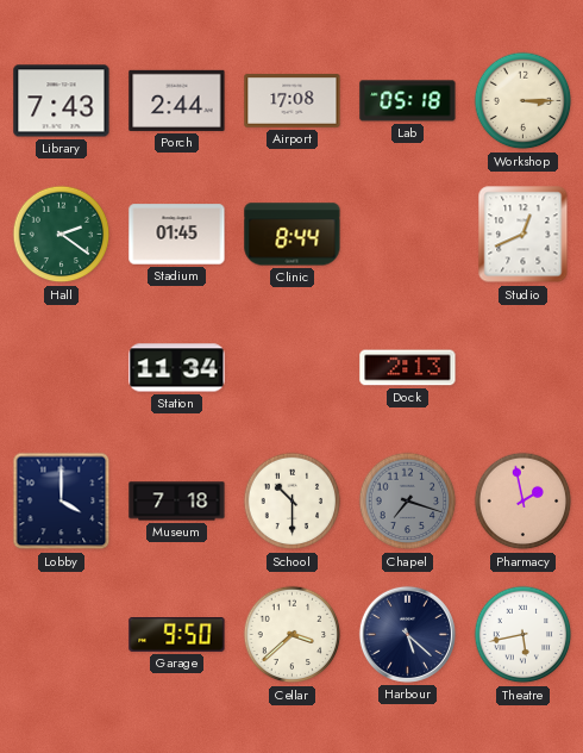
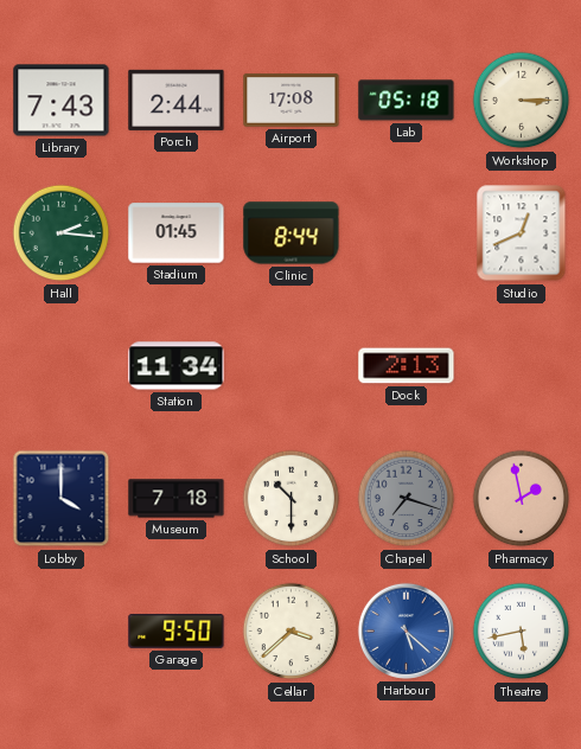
Hall: 2:21 -> 2:16
Harbour dial: navy -> blue
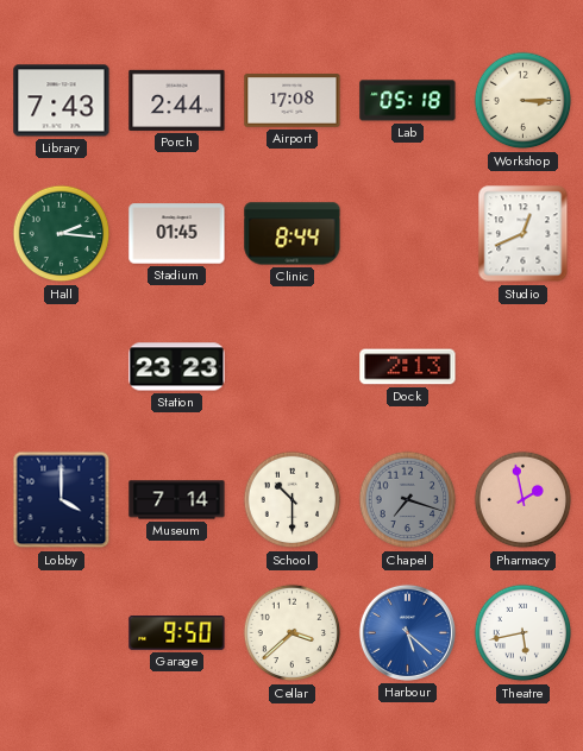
Station: 11:34 -> 23:23
Museum: 7:18 -> 7:14
